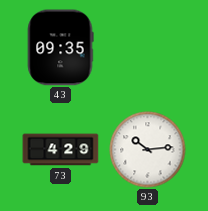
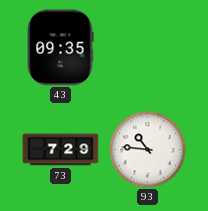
73: 4:29 -> 7:29
93: 10:14 -> 10:46
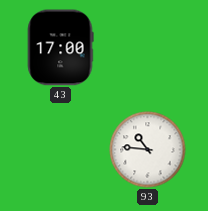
43: 09:35 -> 17:00
73: 7:29 -> none
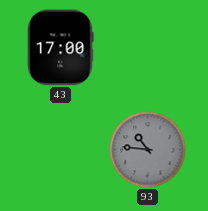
93 dial: white -> grey
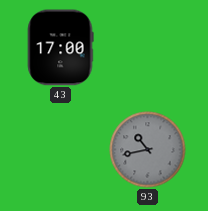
93: 10:46 -> 10:43
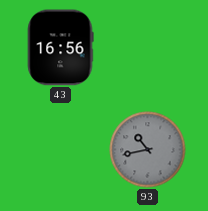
43: 17:00 -> 16:56
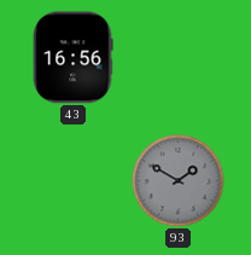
93: 10:43 -> 1:50
